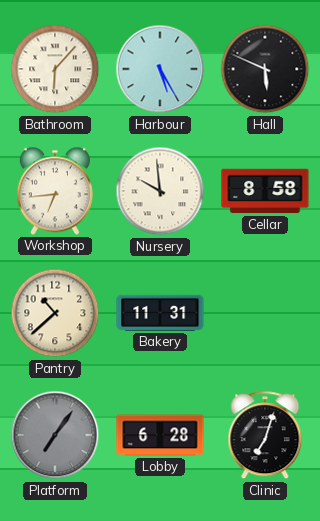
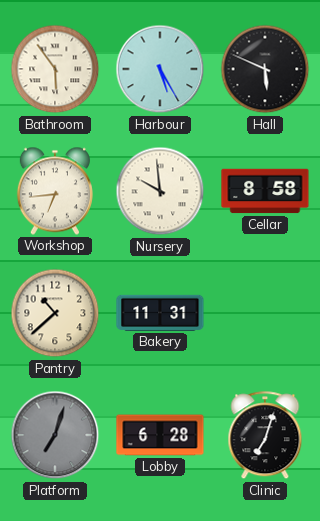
Bathroom: 6:07 -> 5:54
Platform: 7:06 -> 7:03
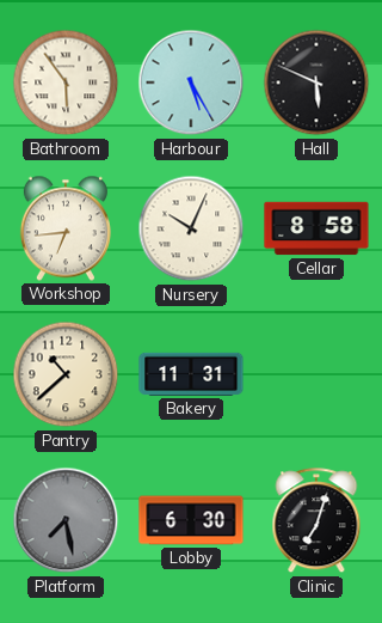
Nursery: 9:59 -> 10:04
Platform: 7:03 -> 7:28
Lobby: 6:28 -> 6:30
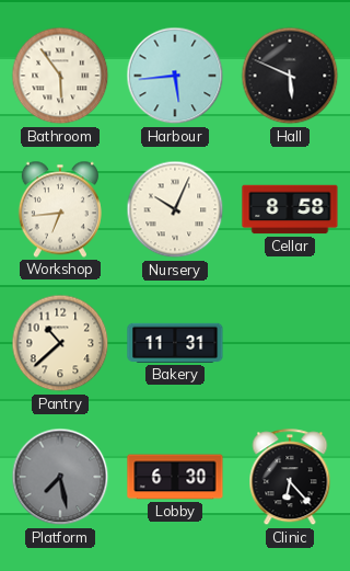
Harbour: 5:25 -> 5:44
Clinic: 7:03 -> 6:23
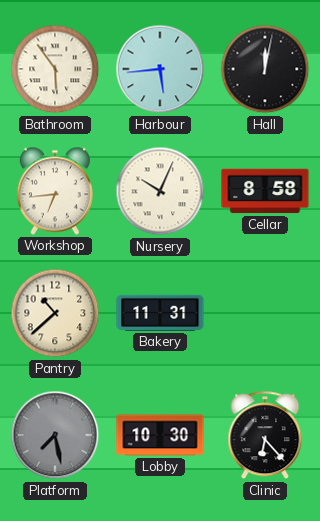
Hall: 5:49 -> 12:02
Lobby: 6:30 -> 10:30
